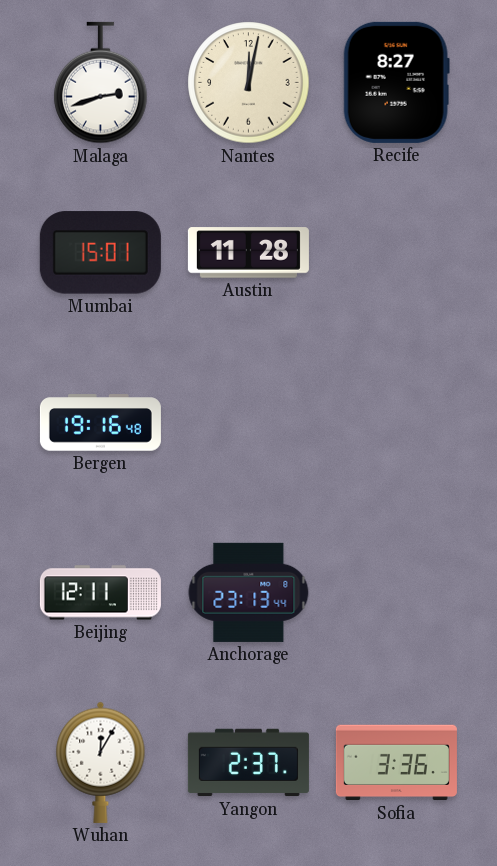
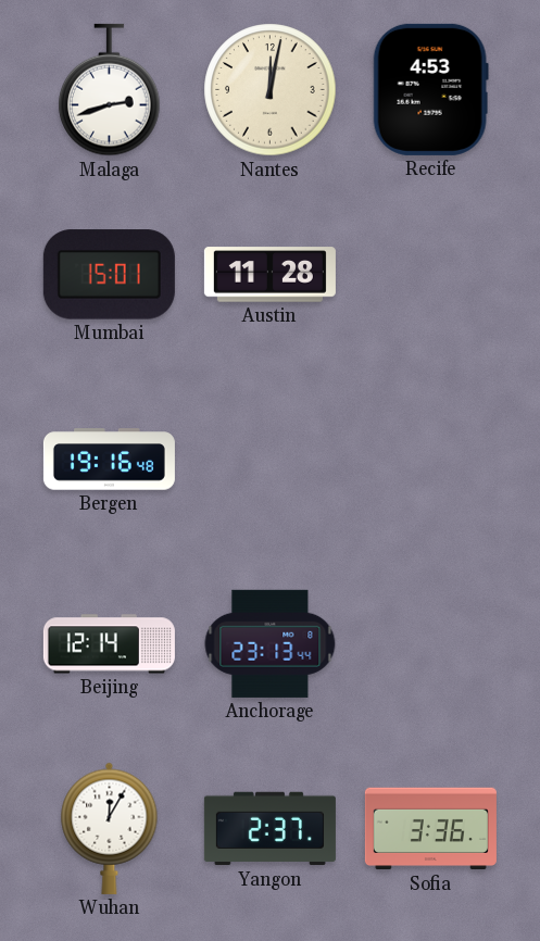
Recife: 8:27 -> 4:53
Beijing: 12:11 -> 12:14
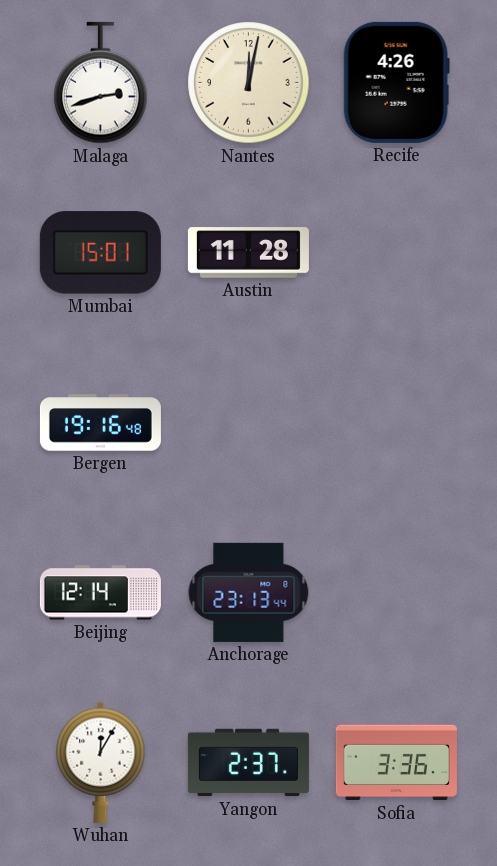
Recife: 4:53 -> 4:26
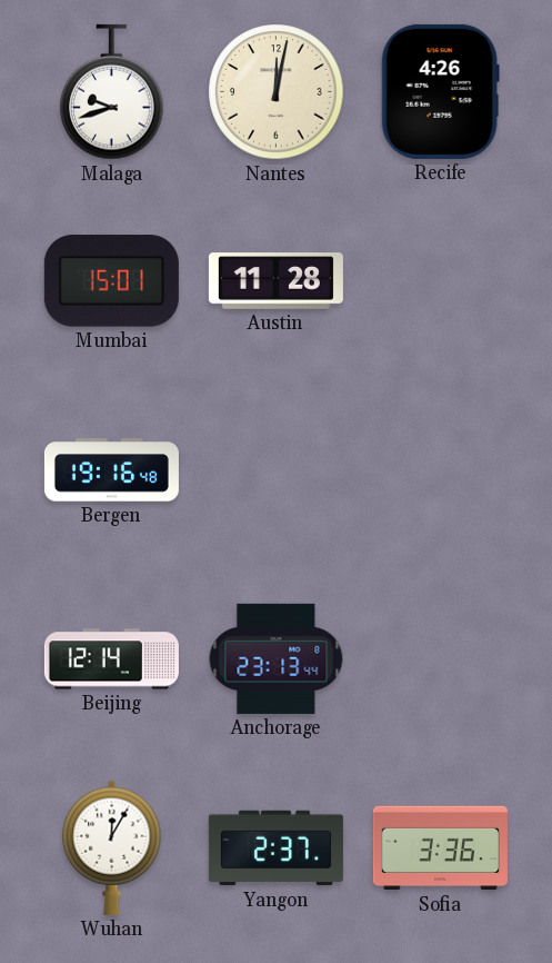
Malaga: 2:42 -> 9:42
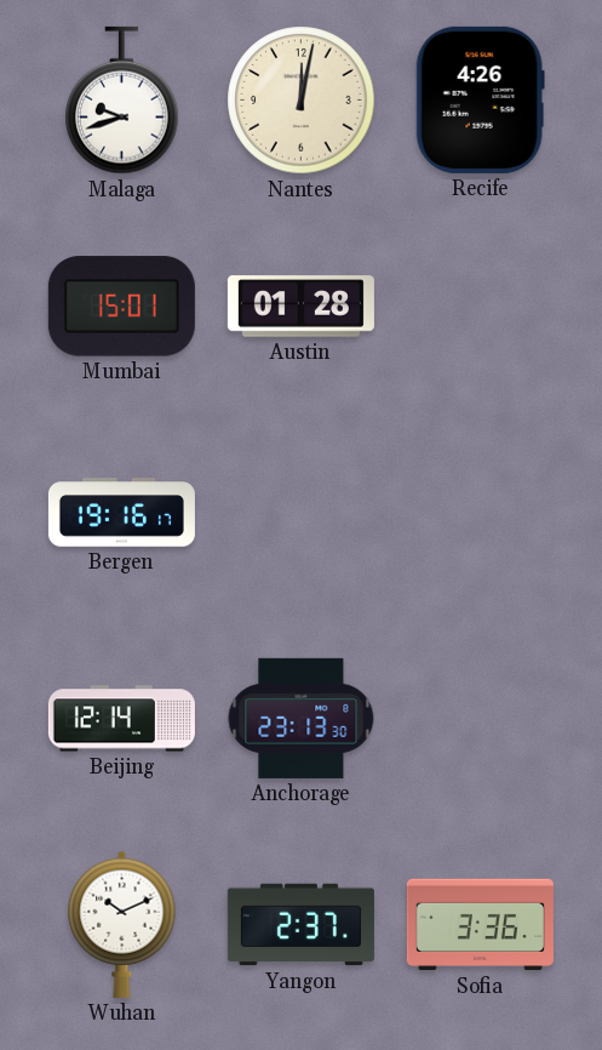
Austin: 11:28 -> 01:28
Bergen: 19:16:48 -> 19:16:17
Anchorage: 23:13:44 -> 23:13:30
Wuhan: 12:05 -> 10:11
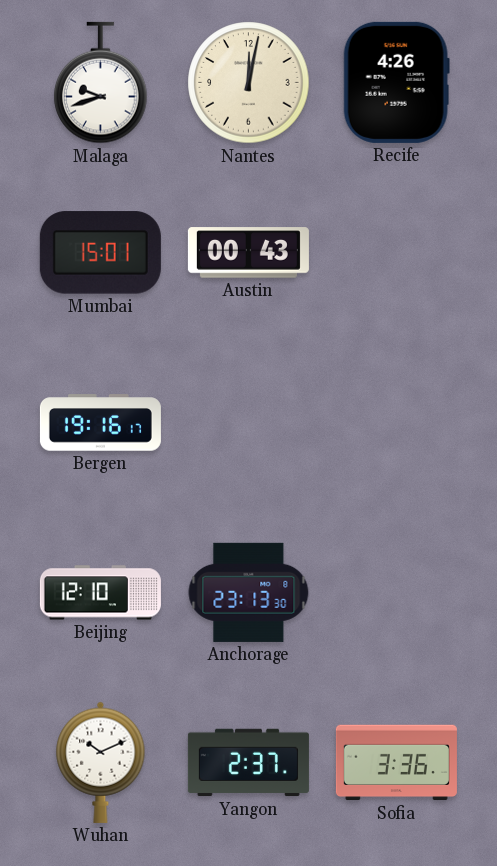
Austin: 01:28 -> 00:43
Beijing: 12:14 -> 12:10
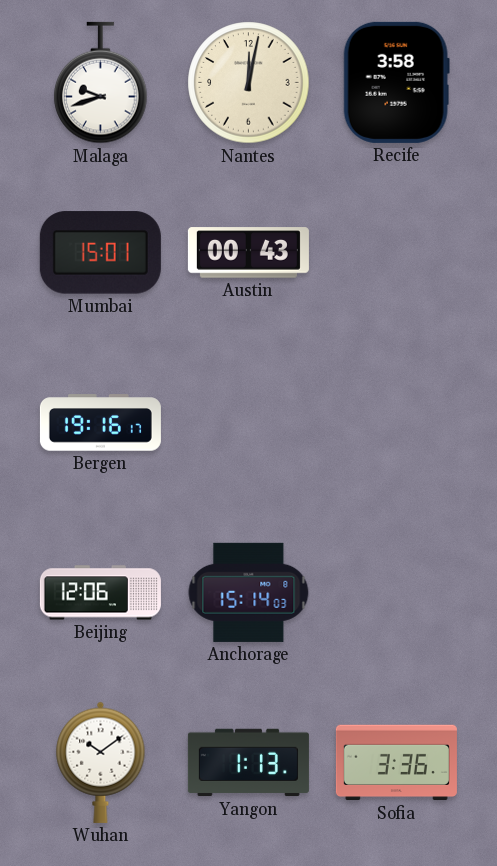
Recife: 4:26 -> 3:58
Beijing: 12:10 -> 12:06
Anchorage: 23:13 -> 15:14
Wuhan: 10:11 -> 10:09
Yangon: 2:37 -> 1:13
